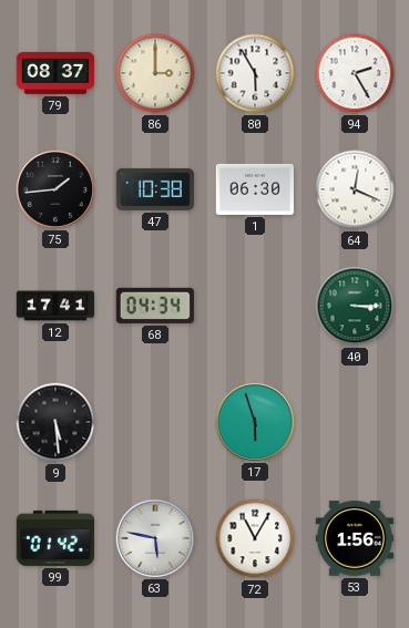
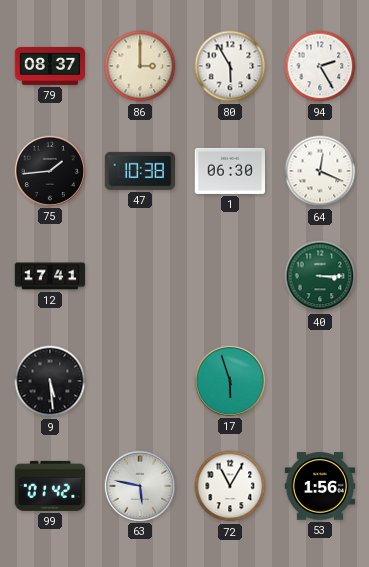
68: 04:34 -> none
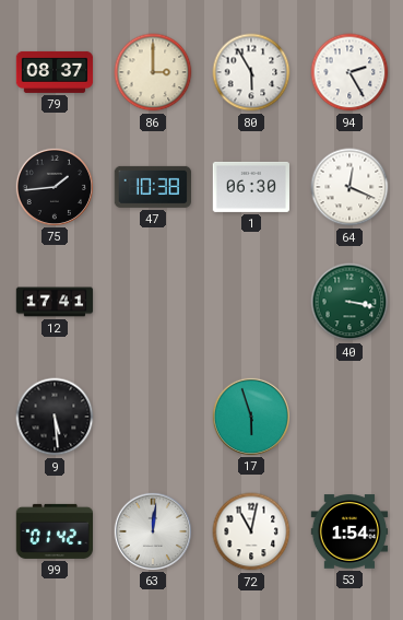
40: 3:15 -> 3:17
63: 5:47 -> 12:01
72: 11:05 -> 11:02
53: 1:56 -> 1:54
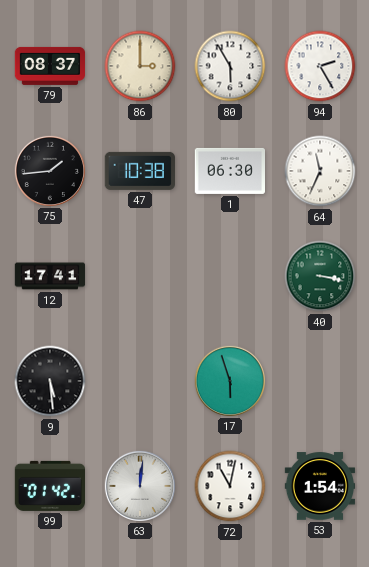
64: 12:19 -> 11:34
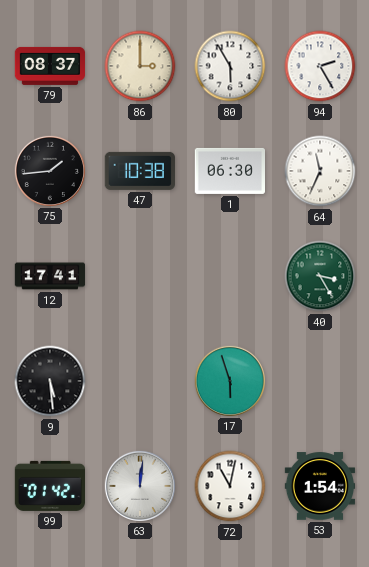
40: 3:17 -> 3:25
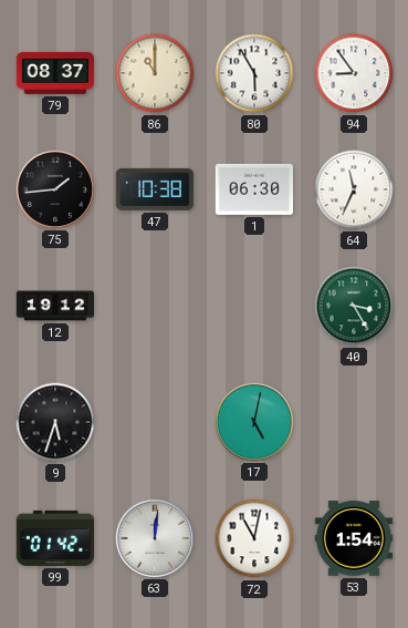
86: 3:00 -> 11:00
94: 2:25 -> 8:54
12: 17:41 -> 19:12
9: 5:29 -> 5:33
17: 5:57 -> 5:02
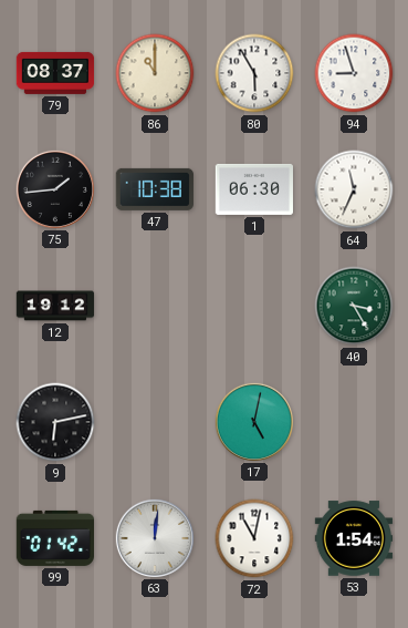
94: 8:54 -> 8:57
9: 5:33 -> 6:13
